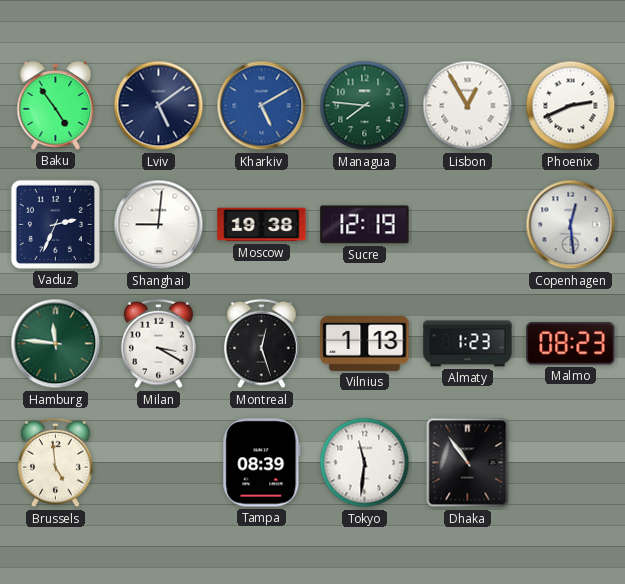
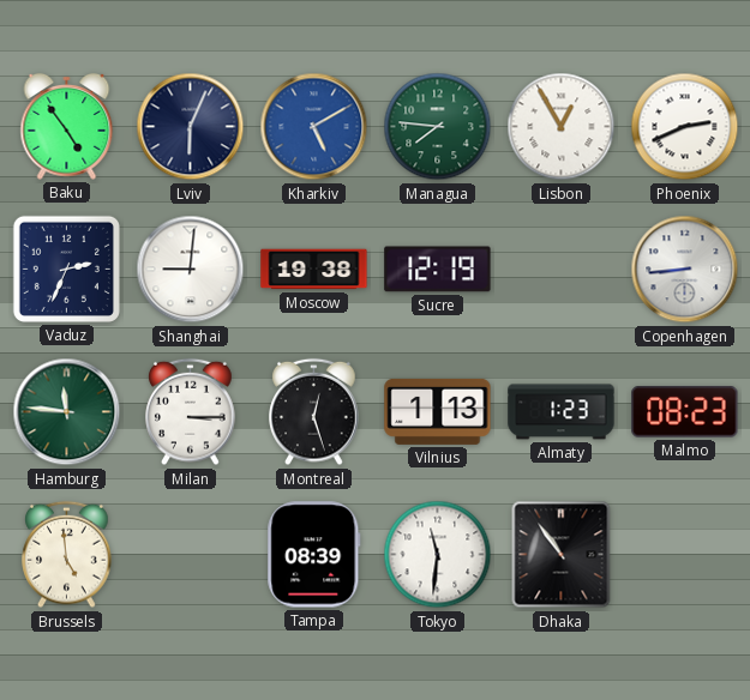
Lviv: 5:09 -> 6:04
Copenhagen: 12:29 -> 8:44
Milan: 3:20 -> 3:15
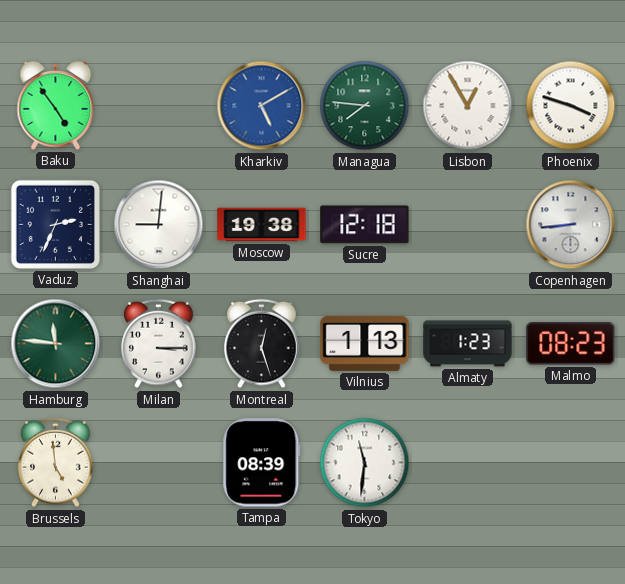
Lviv: 6:04 -> none
Phoenix: 2:41 -> 3:48
Sucre: 12:19 -> 12:18
Dhaka: 10:54 -> none
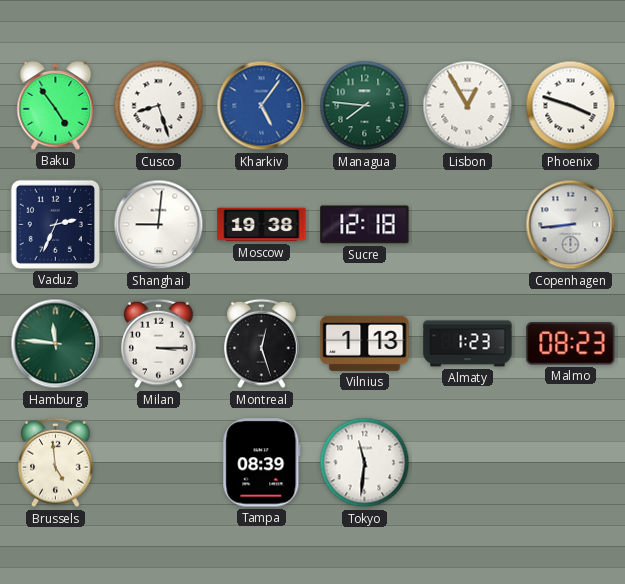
Cusco: none -> 8:27
Kharkiv: 5:10 -> 5:06
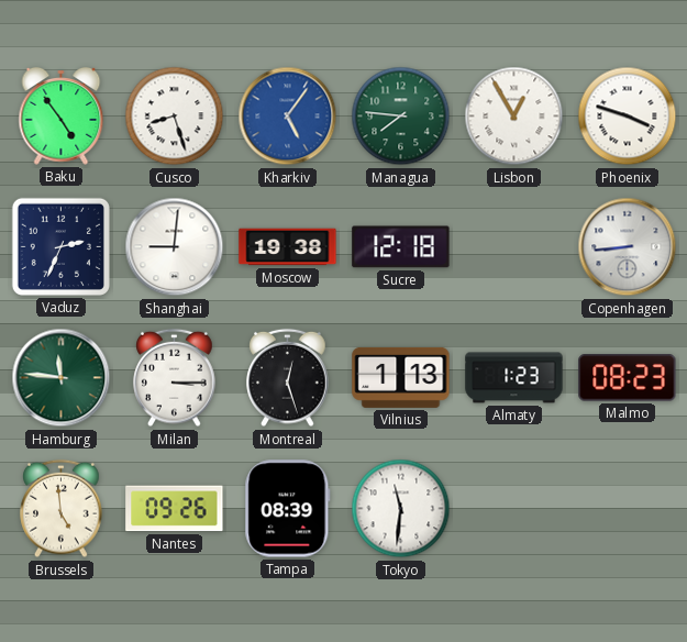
Nantes: none -> 09:26
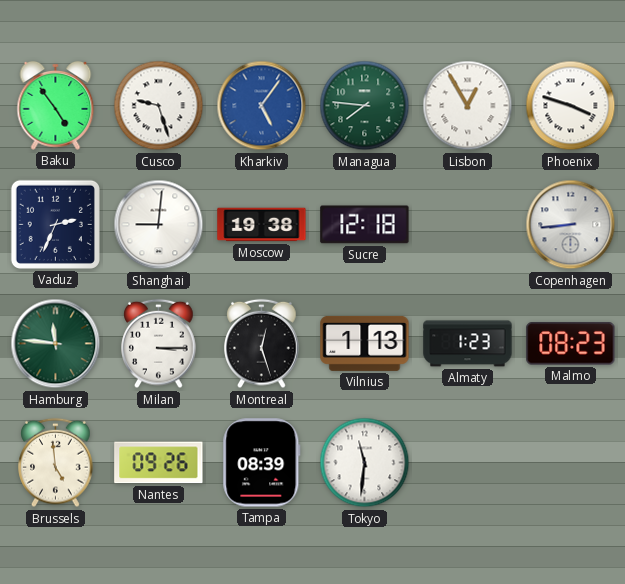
Cusco: 8:27 -> 9:27
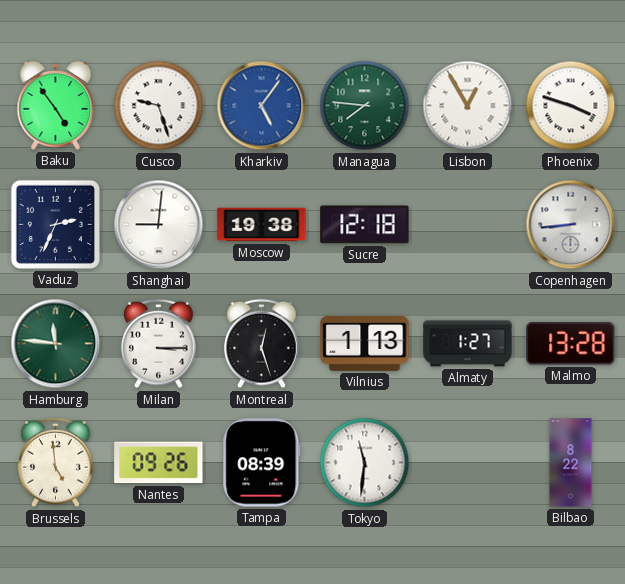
Almaty: 1:23 -> 1:27
Malmo: 08:23 -> 13:28
Bilbao: none -> 8:22
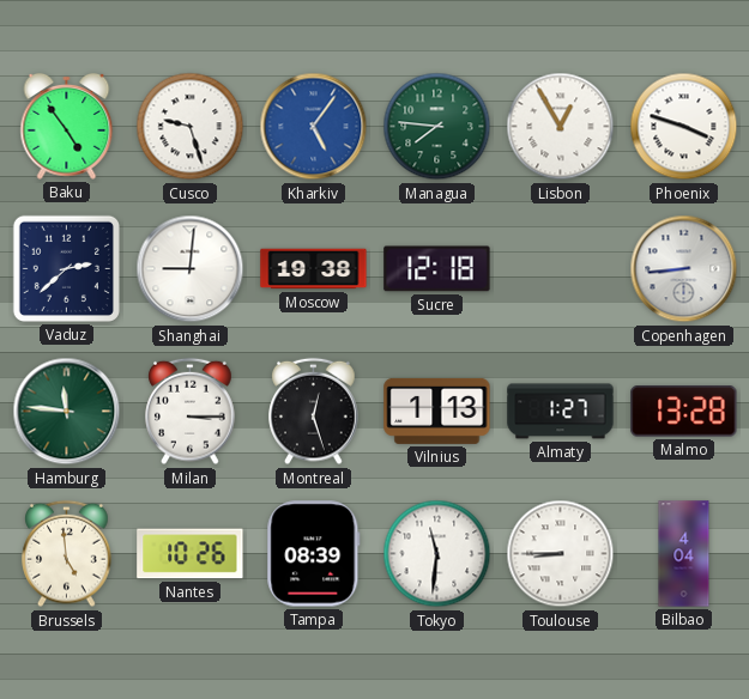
Vaduz: 2:34 -> 2:38
Nantes: 09:26 -> 10:26
Toulouse: none -> 8:45
Bilbao: 8:22 -> 4:04
